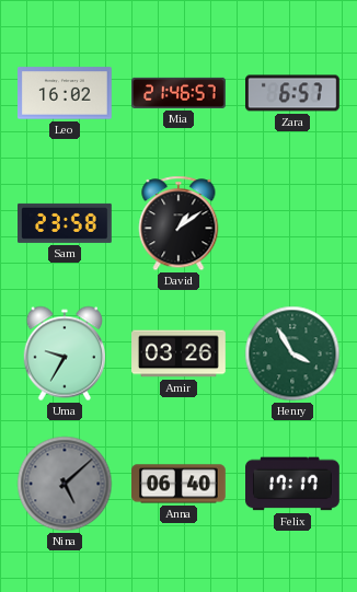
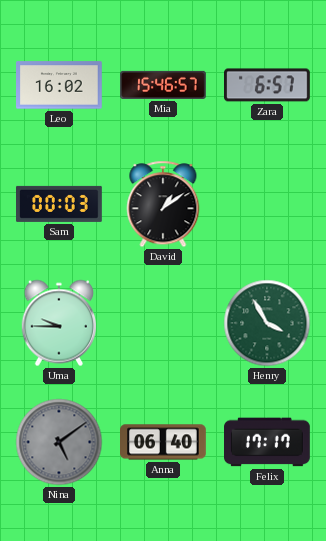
Mia: 21:46 -> 15:46
Sam: 23:58 -> 00:03
Uma: 9:35 -> 9:45
Amir: 03:26 -> none
Nina: 5:08 -> 5:09
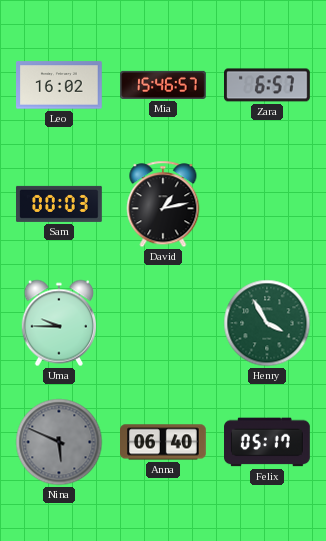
David: 1:09 -> 1:13
Nina: 5:09 -> 5:49
Felix: 17:17 -> 05:17
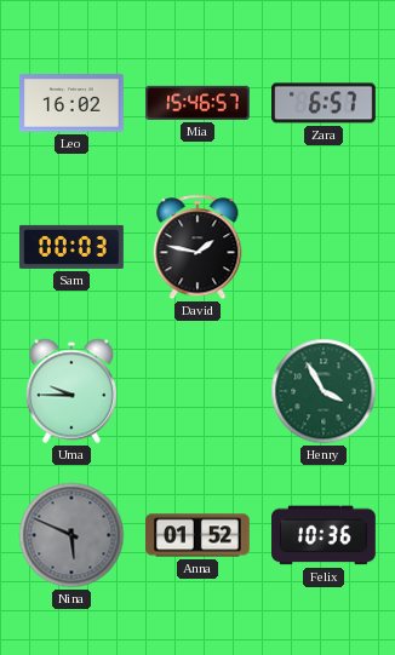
David: 1:13 -> 1:47
Anna: 06:40 -> 01:52
Felix: 05:17 -> 10:36
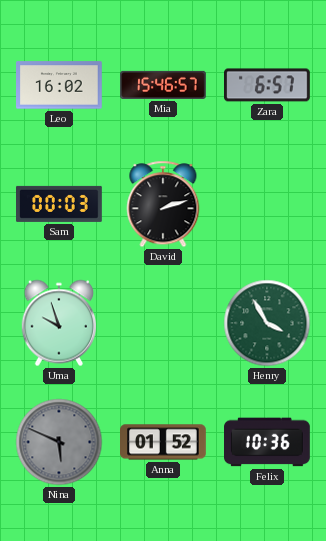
David: 1:47 -> 2:12
Uma: 9:45 -> 9:57
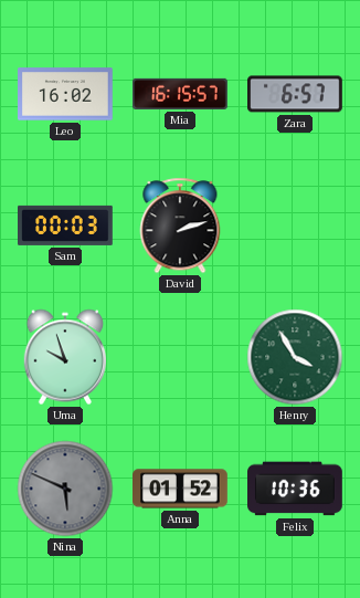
Mia: 15:46 -> 16:15
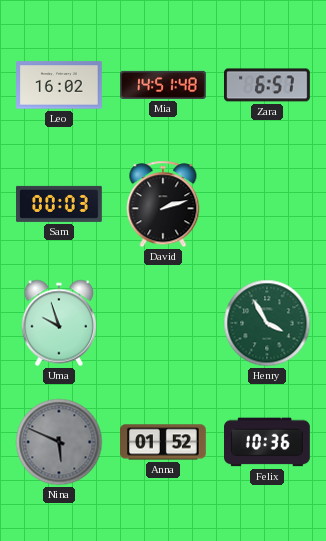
Mia: 16:15 -> 14:51
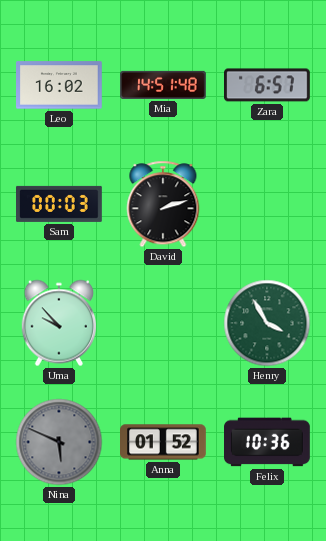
Uma: 9:57 -> 9:53
